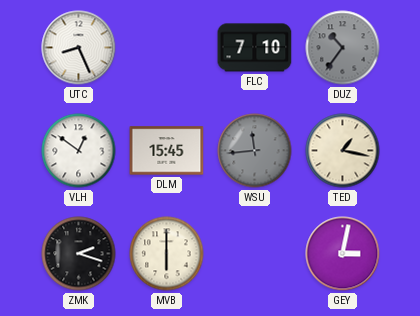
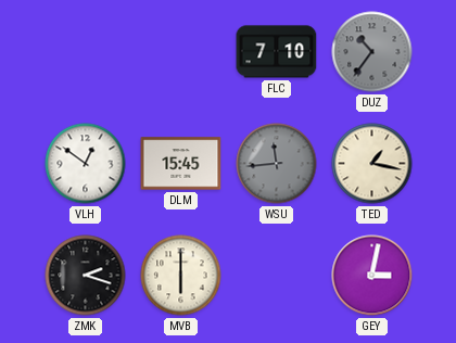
UTC: 8:26 -> none
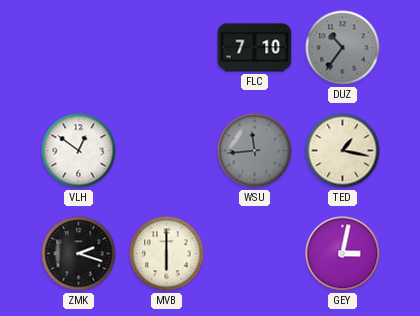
DLM: 15:45 -> none
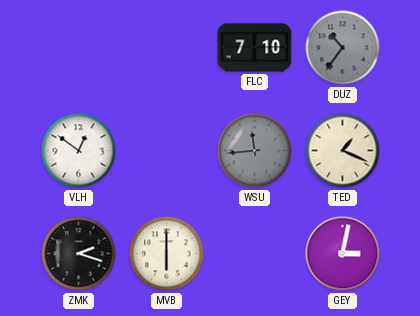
TED: 1:17 -> 1:19
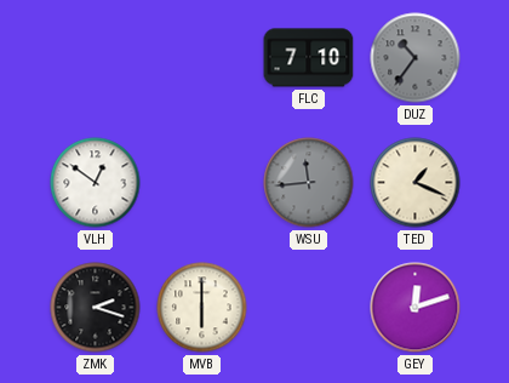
GEY: 3:02 -> 12:12
